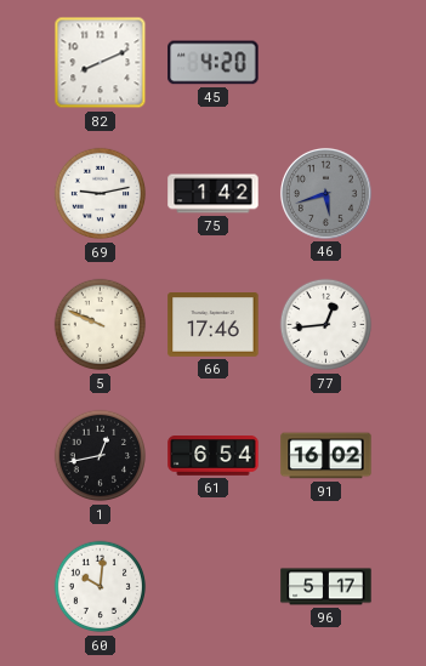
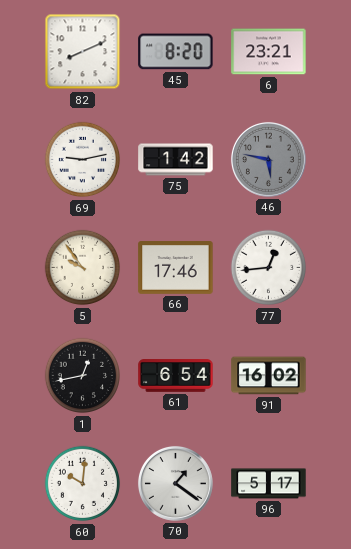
45: 4:20 -> 8:20
6: none -> 23:21
46: 5:42 -> 5:47
5: 9:49 -> 9:54
70: none -> 1:21
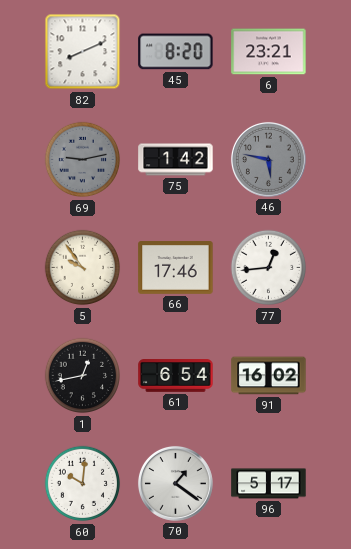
69 dial: white -> grey
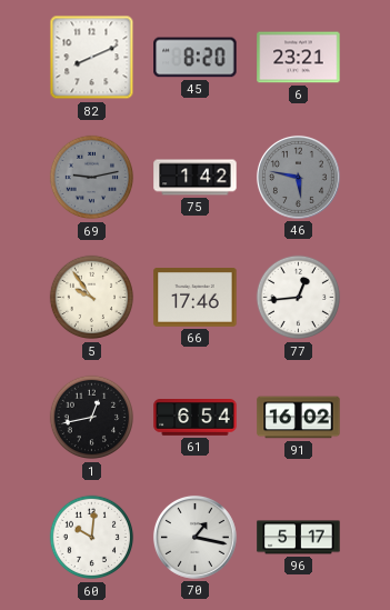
70: 1:21 -> 1:17
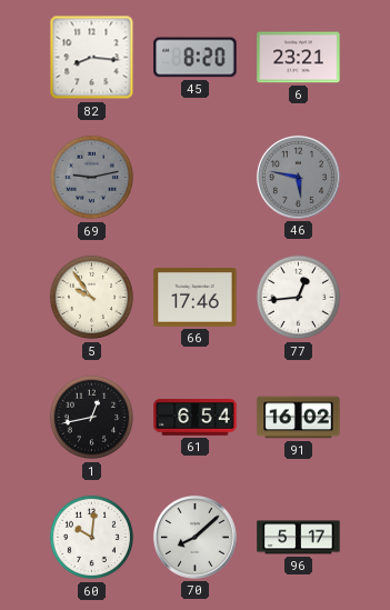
82: 8:11 -> 8:16
75: 1:42 -> none
70: 1:17 -> 8:08
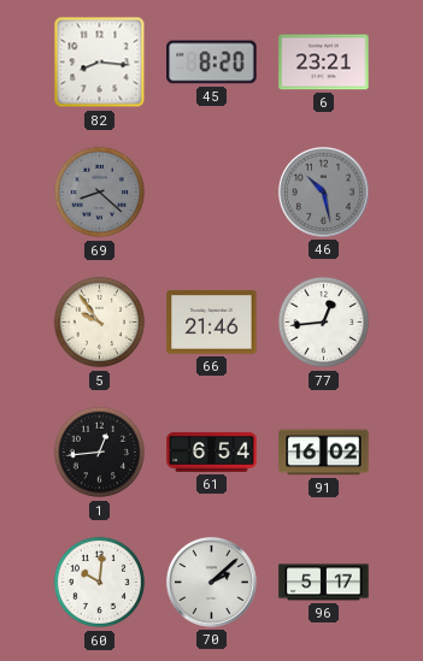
69: 9:13 -> 8:22
46: 5:47 -> 10:28
66: 17:46 -> 21:46
1: 12:43 -> 12:44
70: 8:08 -> 2:08
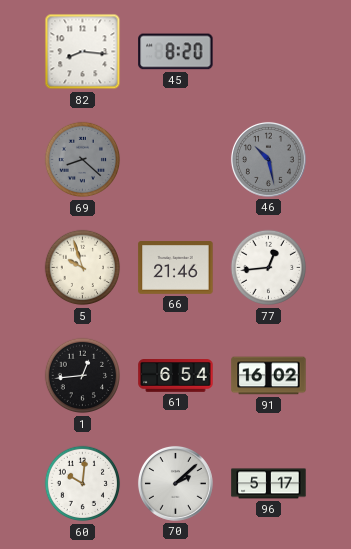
6: 23:21 -> none
5: 9:54 -> 9:57
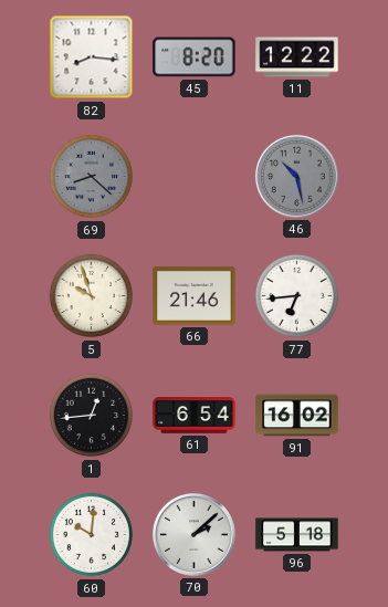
11: none -> 12:22
77: 12:44 -> 6:44
96: 5:17 -> 5:18
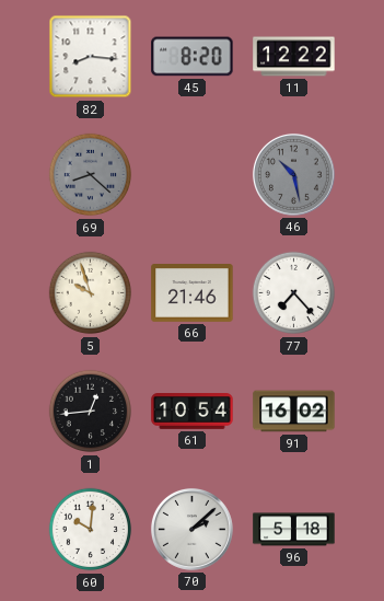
77: 6:44 -> 7:23
61: 6:54 -> 10:54
